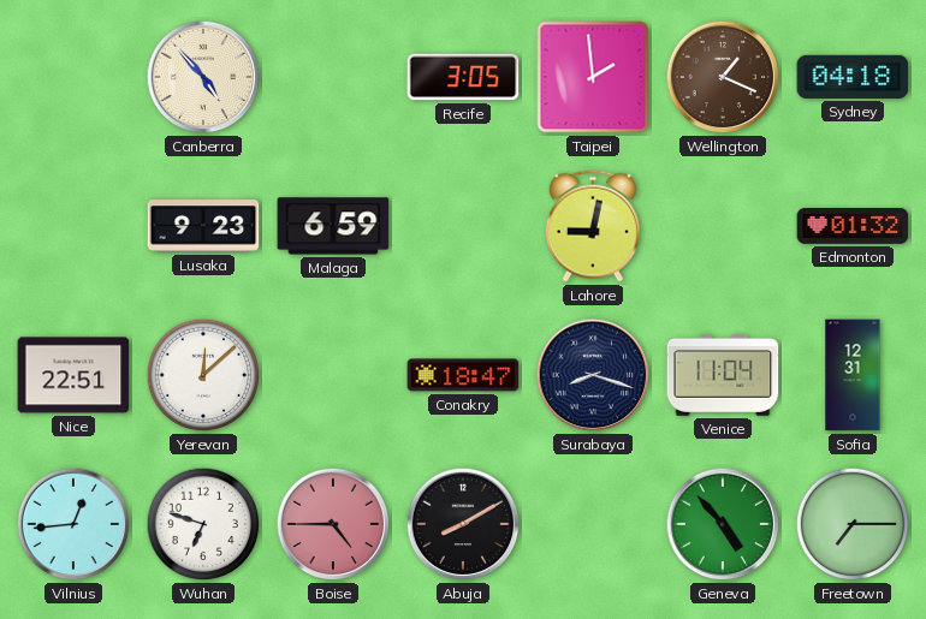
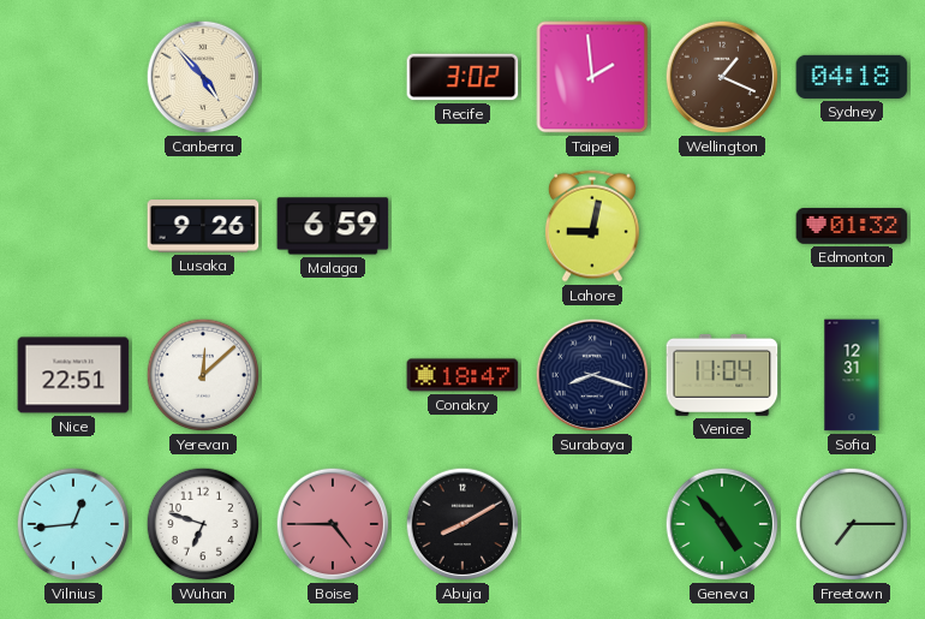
Recife: 3:05 -> 3:02
Lusaka: 9:23 -> 9:26
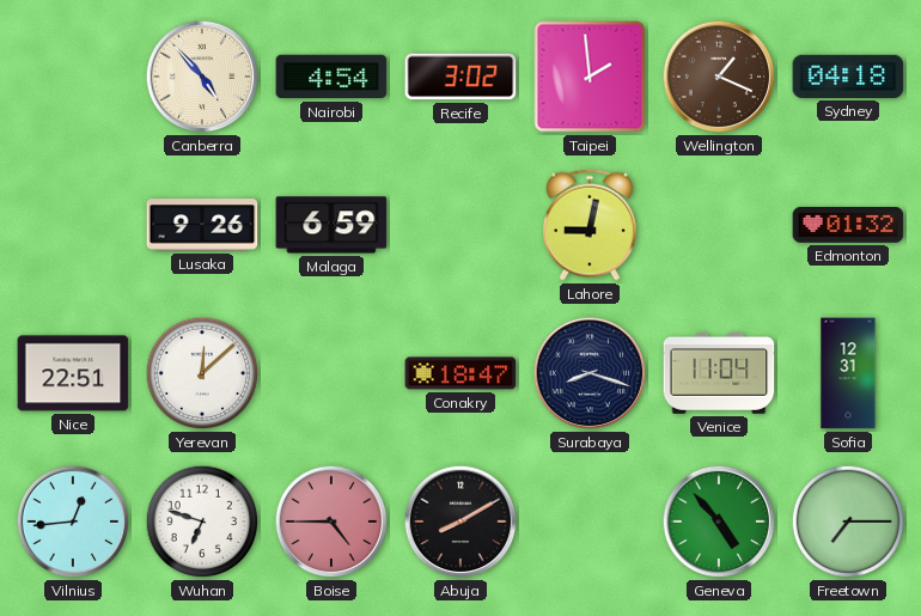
Nairobi: none -> 4:54
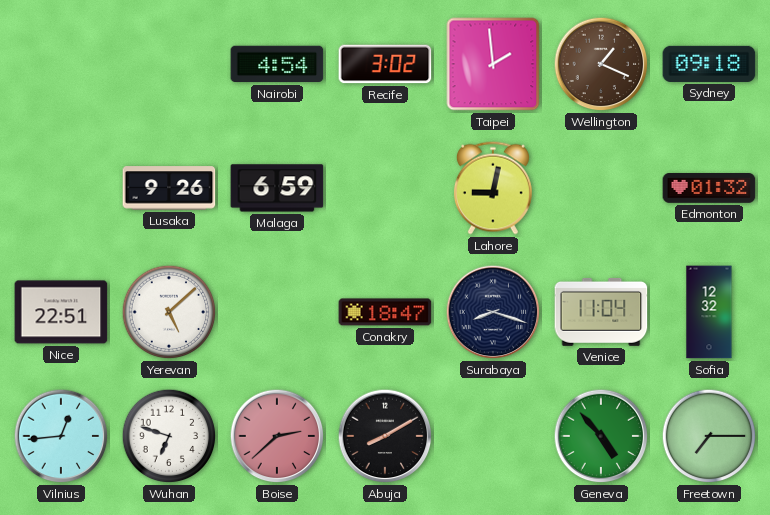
Canberra: 4:53 -> none
Sydney: 04:18 -> 09:18
Yerevan: 12:08 -> 5:08
Sofia: 12:31 -> 12:32
Boise: 4:45 -> 2:38
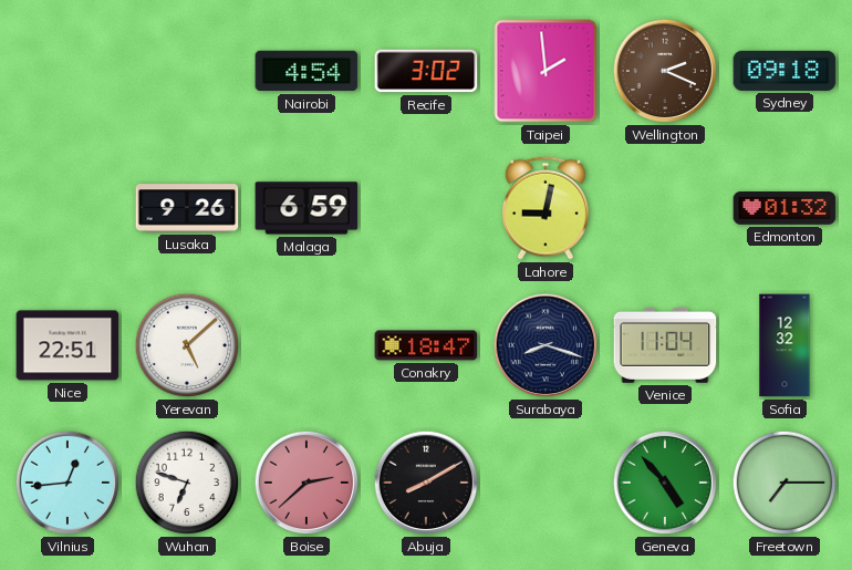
Wellington: 1:19 -> 2:19
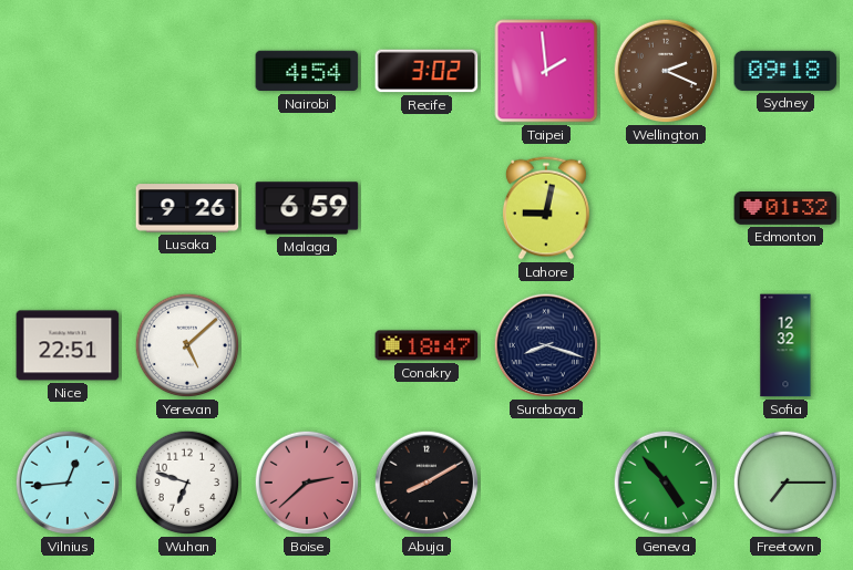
Venice: 11:04 -> none
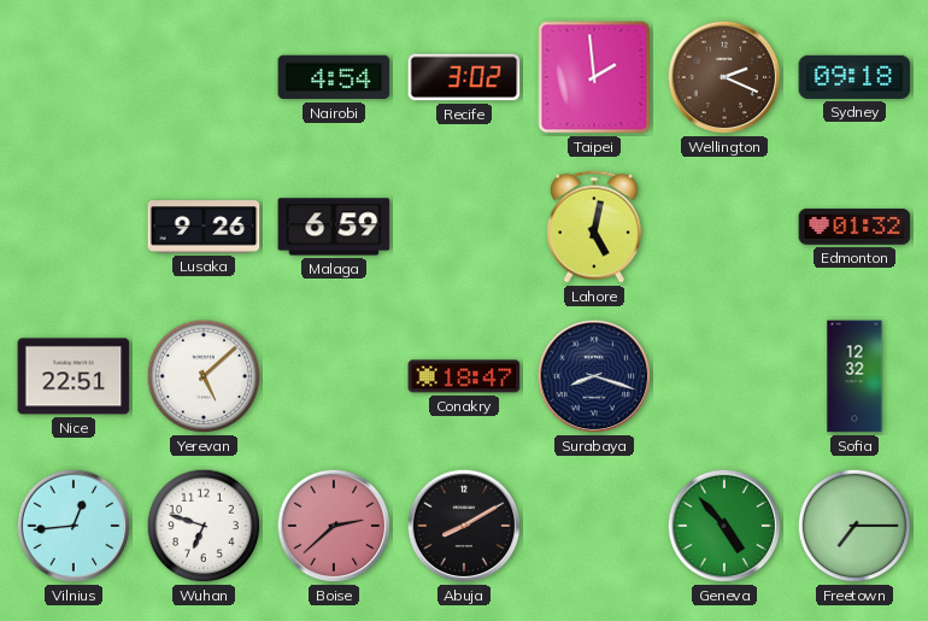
Lahore: 9:02 -> 5:02
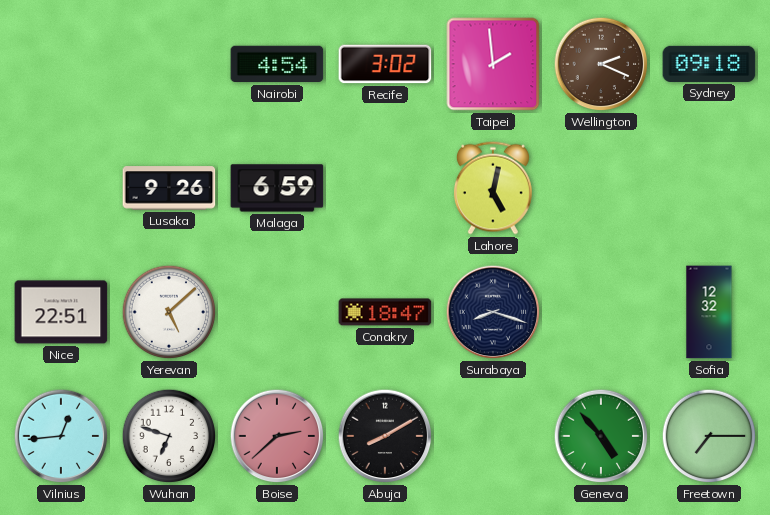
Edmonton: 01:32 -> none
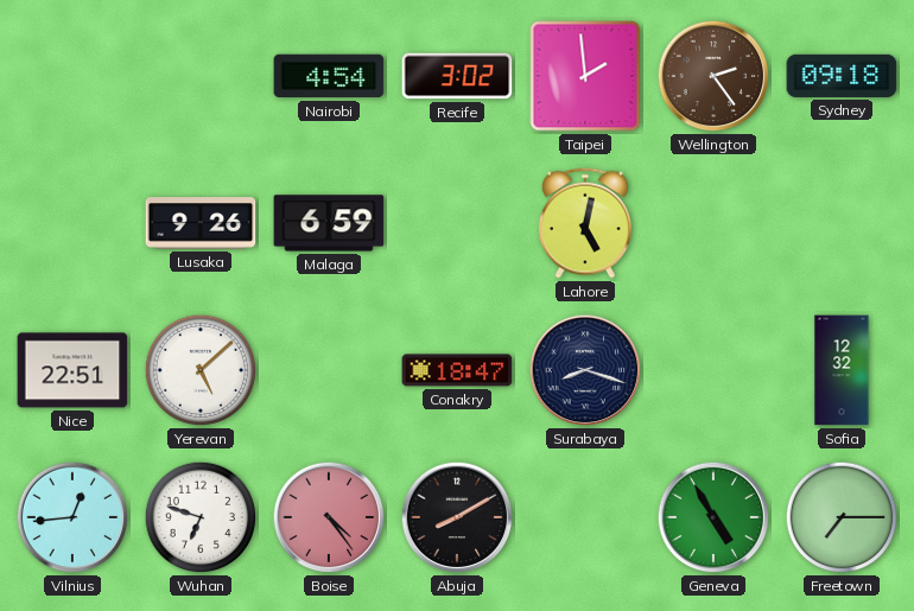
Wellington: 2:19 -> 2:24
Boise: 2:38 -> 4:24
Geneva: 4:53 -> 4:55
